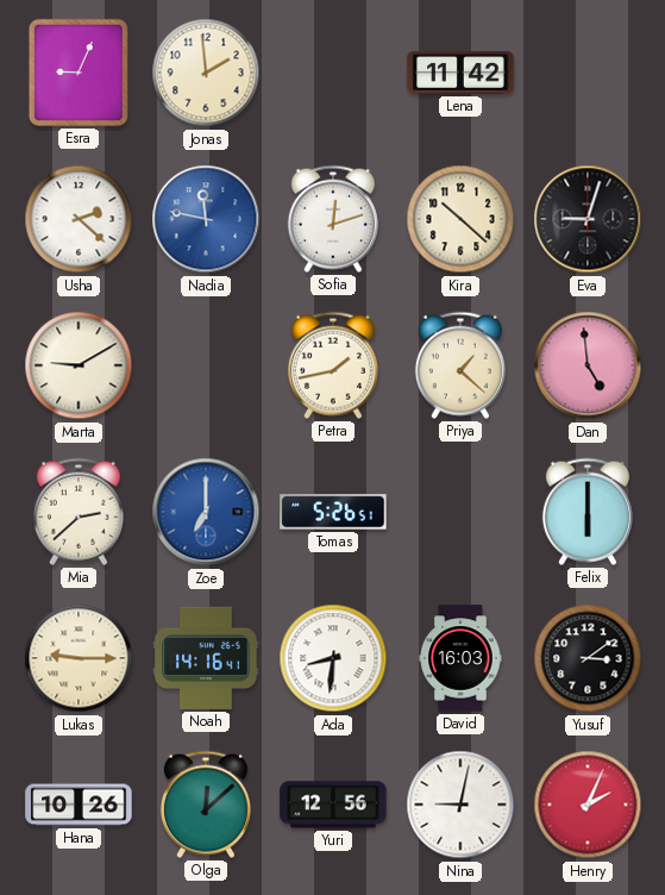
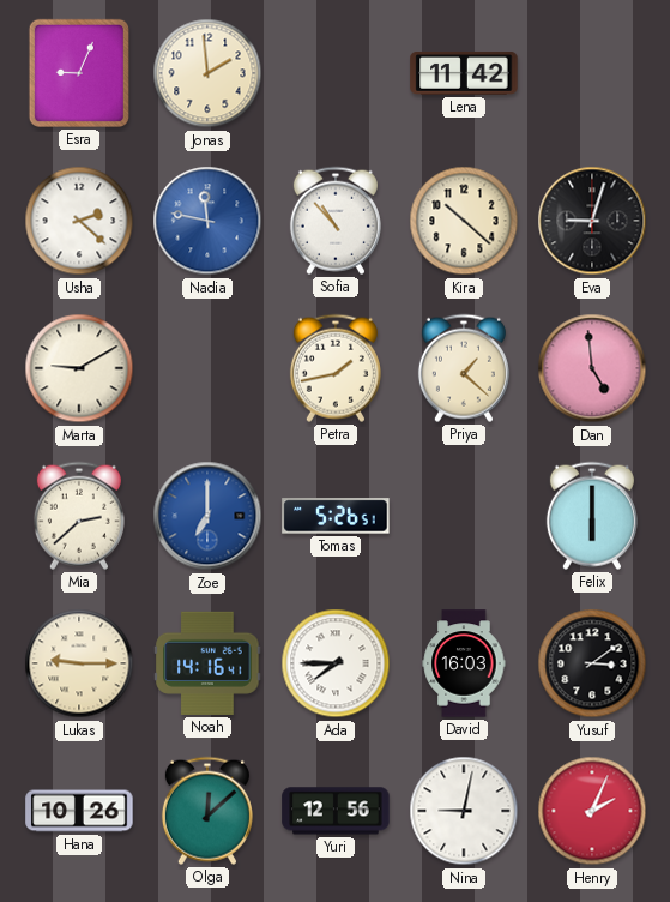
Sofia: 12:12 -> 10:53
Ada: 8:31 -> 7:45
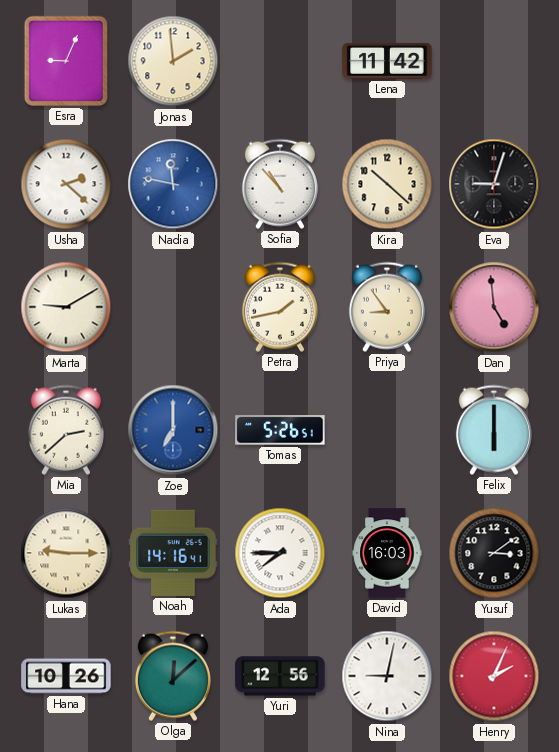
Priya: 1:22 -> 8:54
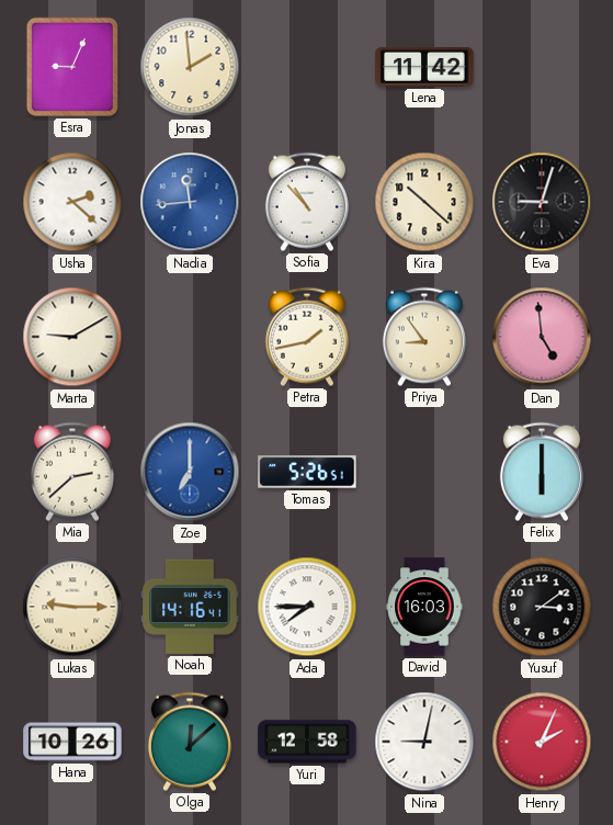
Nadia: 11:47 -> 11:44
Yuri: 12:56 -> 12:58
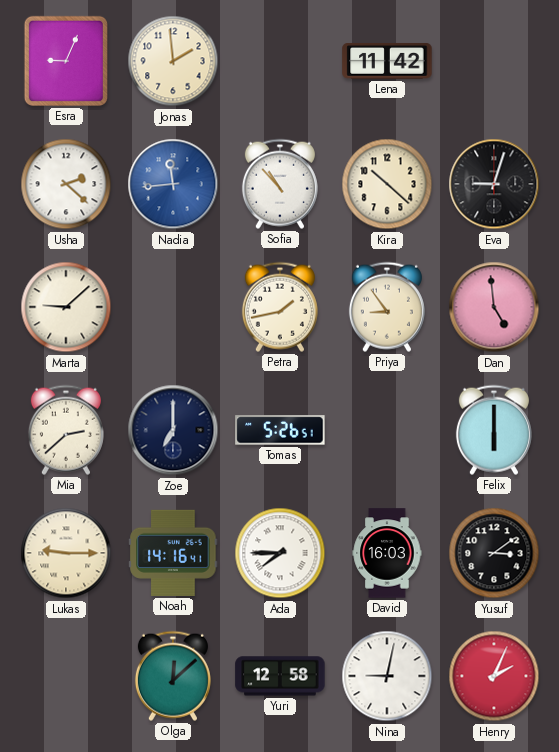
Marta: 9:10 -> 9:08
Zoe dial: blue -> navy
Hana: 10:26 -> none
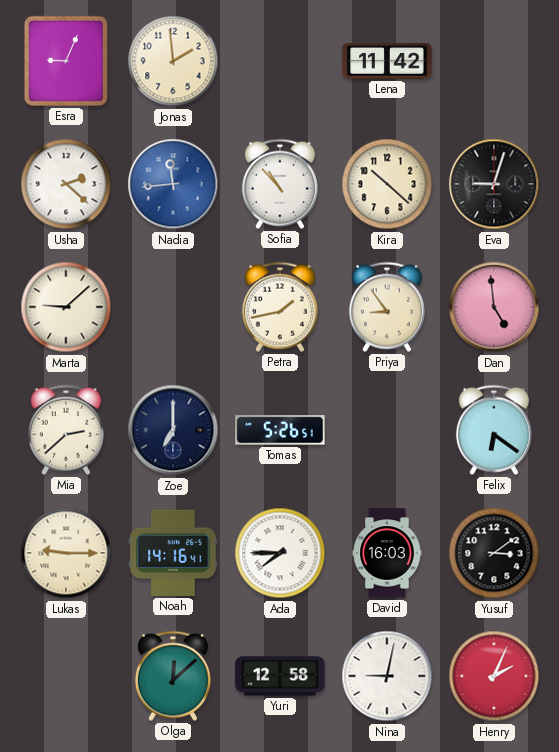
Felix: 6:00 -> 6:21
